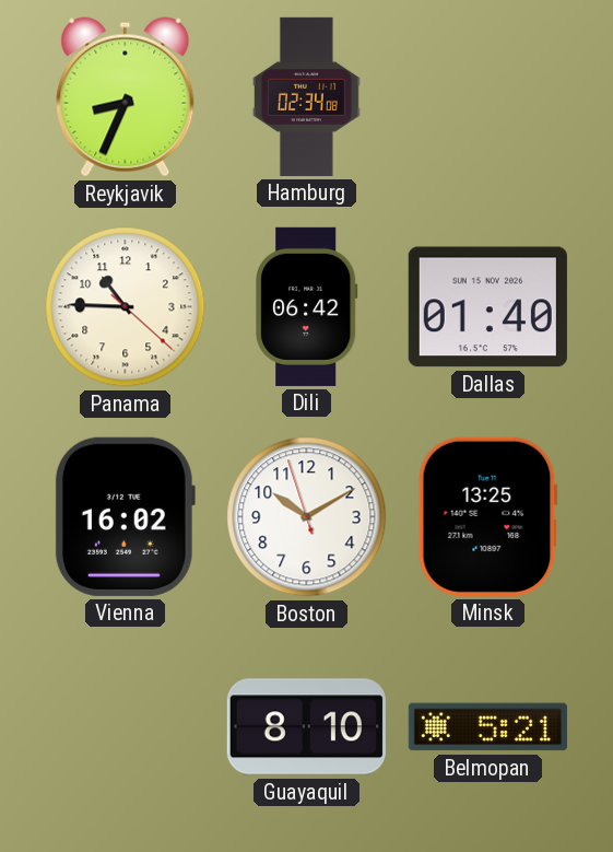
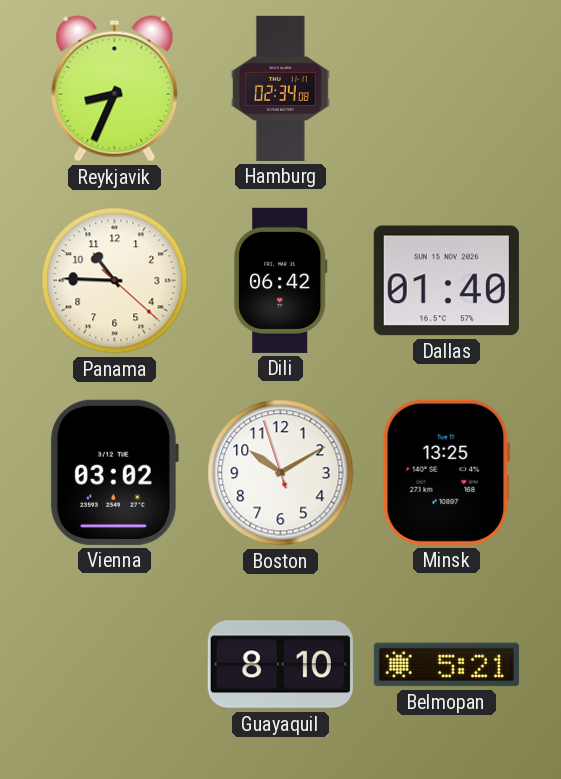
Vienna: 16:02 -> 03:02
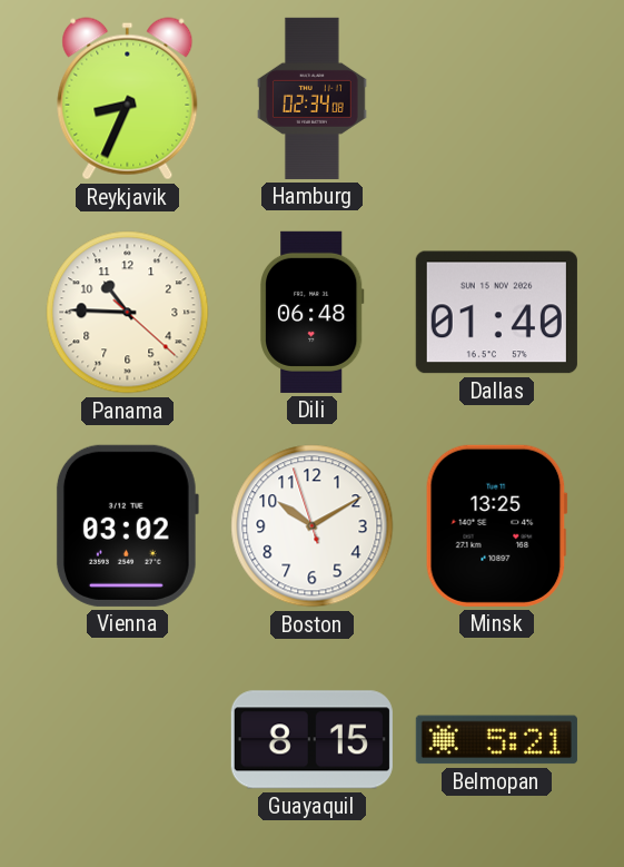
Dili: 06:42 -> 06:48
Guayaquil: 8:10 -> 8:15
